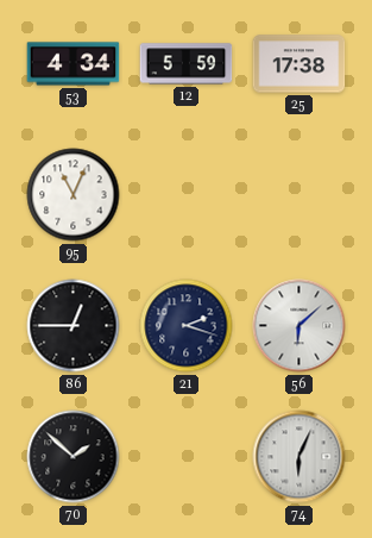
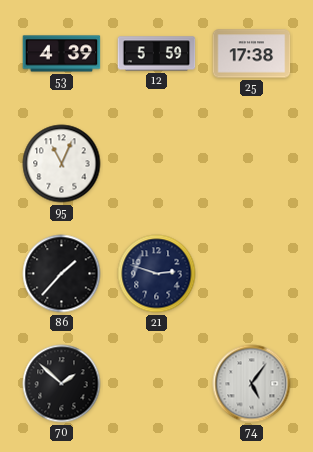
53: 4:34 -> 4:39
86: 12:45 -> 1:37
21: 2:18 -> 2:48
56: 6:08 -> none
74: 6:04 -> 5:06
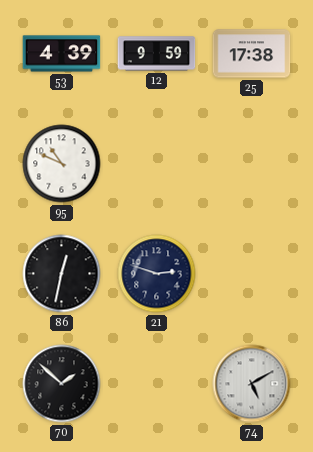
12: 5:59 -> 9:59
95: 11:04 -> 10:49
86: 1:37 -> 12:32
74: 5:06 -> 5:10
